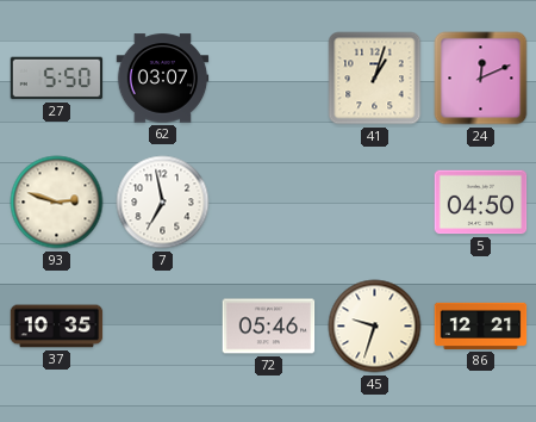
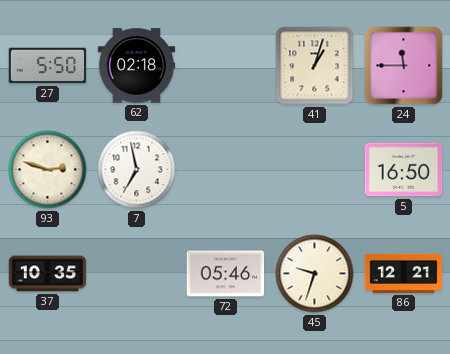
62: 03:07 -> 02:18
24: 12:11 -> 11:45
5: 04:50 -> 16:50
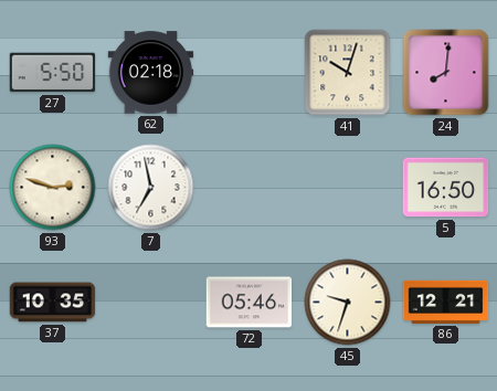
41: 1:03 -> 10:03
24: 11:45 -> 8:01
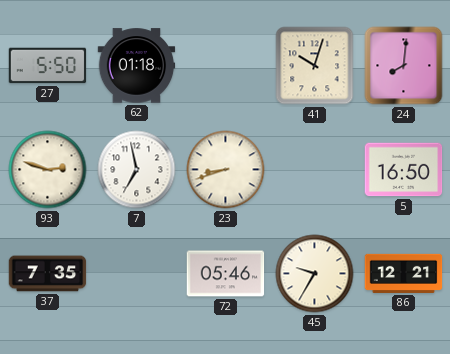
62: 02:18 -> 01:18
23: none -> 8:42
37: 10:35 -> 7:35
45: 9:33 -> 9:35
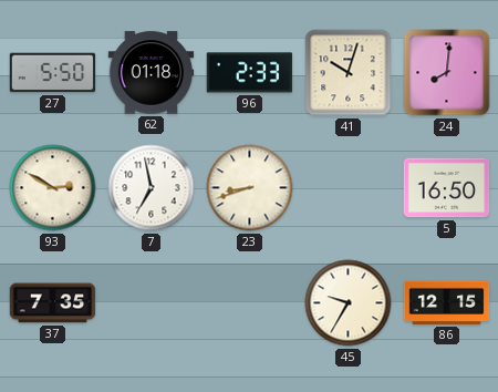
96: none -> 2:33
93: 2:48 -> 2:50
72: 05:46 -> none
86: 12:21 -> 12:15
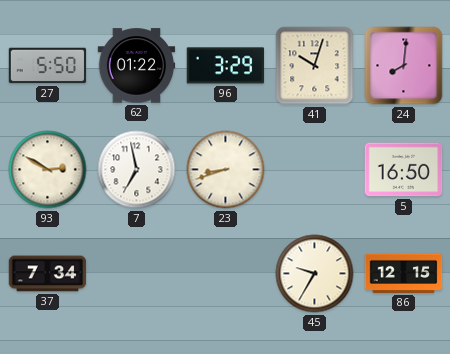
62: 01:18 -> 01:22
96: 2:33 -> 3:29
37: 7:35 -> 7:34
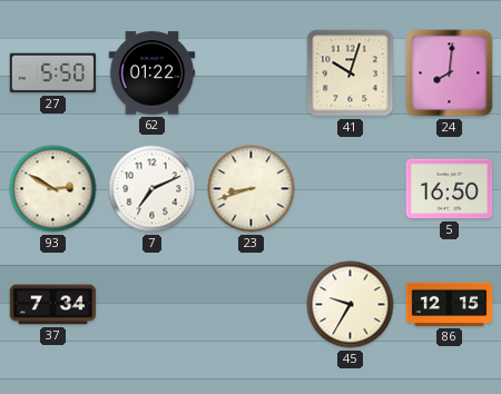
96: 3:29 -> none
7: 6:58 -> 7:11
